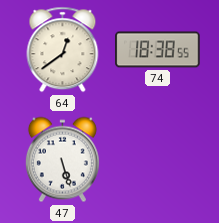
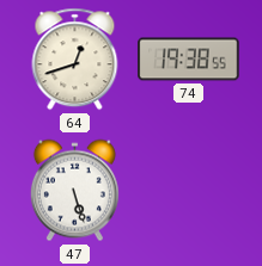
64: 12:39 -> 12:42
74: 18:38 -> 19:38
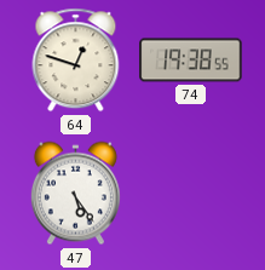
64: 12:42 -> 12:48
47: 5:27 -> 5:24
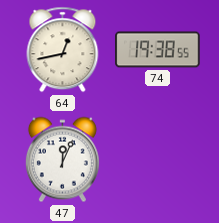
64: 12:48 -> 12:43
47: 5:24 -> 12:04
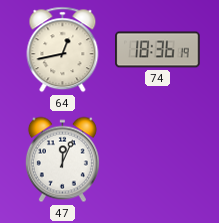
74: 19:38 -> 18:36
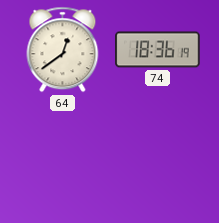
64: 12:43 -> 12:39
47: 12:04 -> none
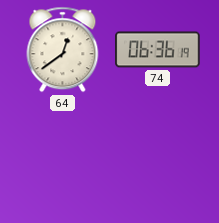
74: 18:36 -> 06:36
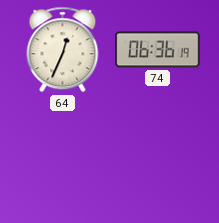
64: 12:39 -> 12:34
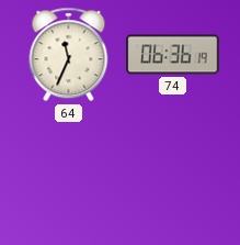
64: 12:34 -> 11:34
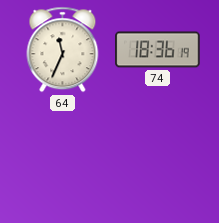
74: 06:36 -> 18:36
